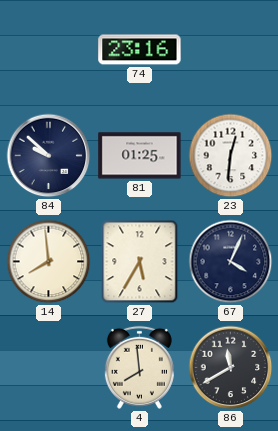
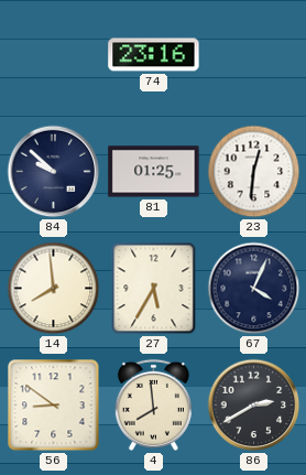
56: none -> 8:51
86: 11:40 -> 2:40
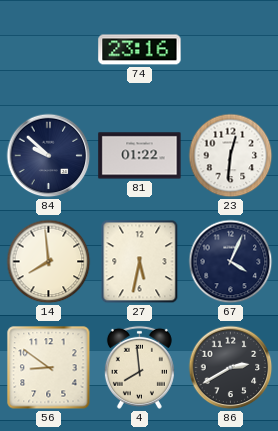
81: 01:25 -> 01:22
27: 5:35 -> 5:32
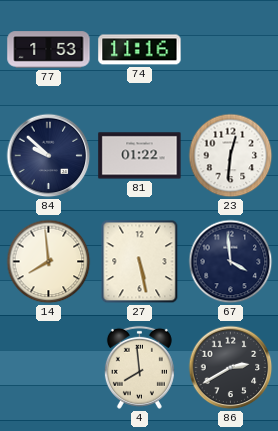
77: none -> 1:53
74: 23:16 -> 11:16
27: 5:32 -> 5:28
67: 4:04 -> 3:59
56: 8:51 -> none
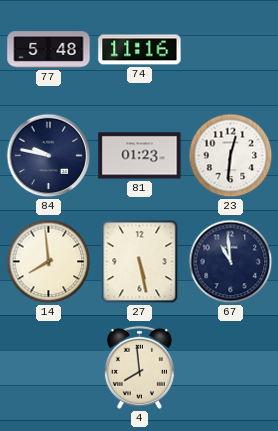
77: 1:53 -> 5:48
84: 9:52 -> 9:47
81: 01:22 -> 01:23
67: 3:59 -> 10:59
86: 2:40 -> none
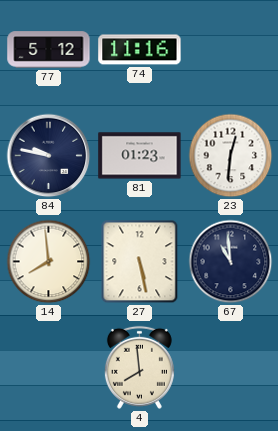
77: 5:48 -> 5:12
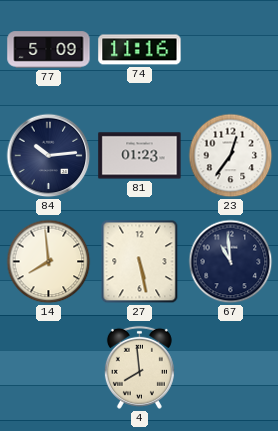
77: 5:12 -> 5:09
84: 9:47 -> 10:14
23: 12:31 -> 12:36
